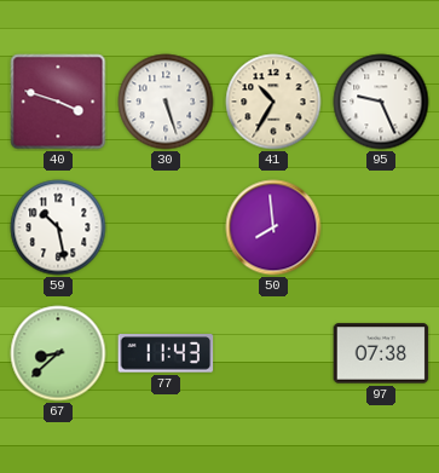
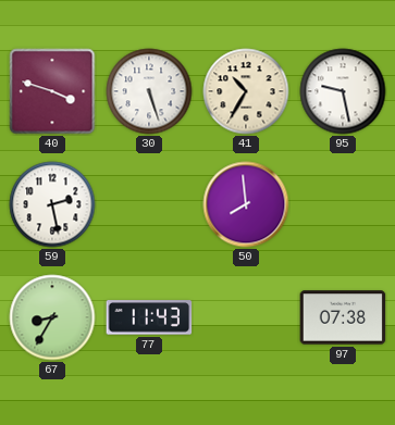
95: 9:26 -> 9:28
59: 10:28 -> 2:28
67: 8:38 -> 8:35
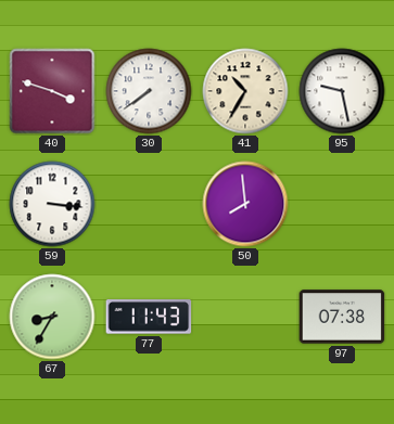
30: 5:27 -> 7:39
59: 2:28 -> 3:16
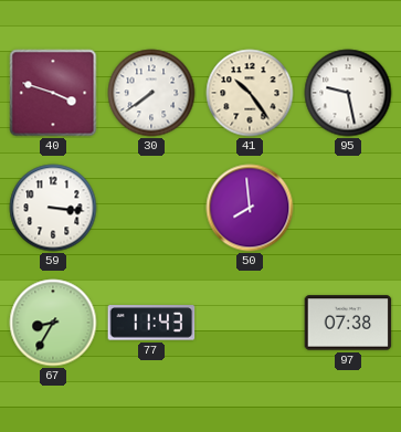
41: 10:35 -> 10:24
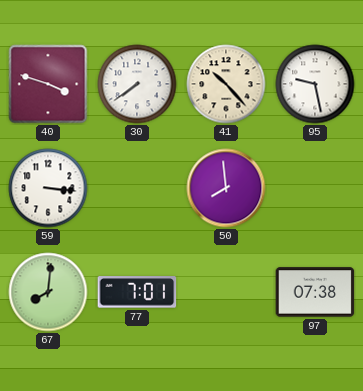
41: 10:24 -> 10:23
67: 8:35 -> 8:01
77: 11:43 -> 7:01
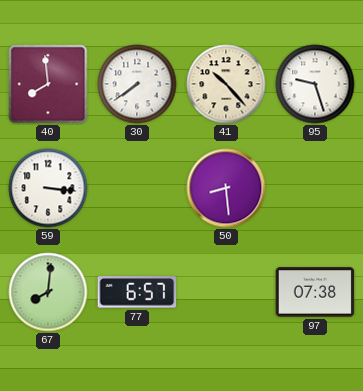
40: 3:48 -> 7:59
95: 9:28 -> 9:27
50: 7:59 -> 8:29
77: 7:01 -> 6:57
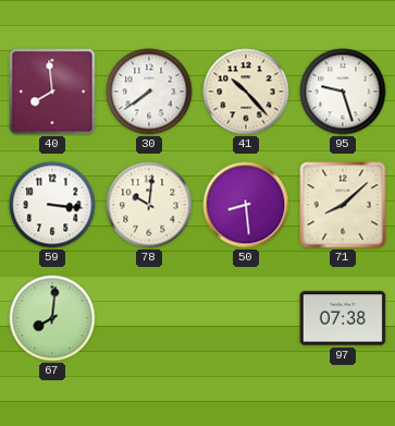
78: none -> 10:01
71: none -> 8:08
77: 6:57 -> none
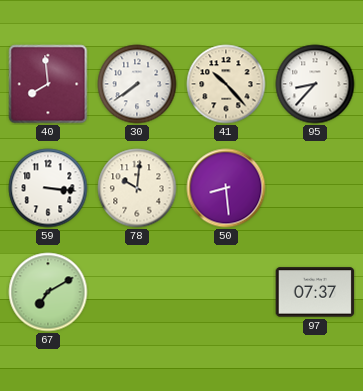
95: 9:27 -> 8:37
71: 8:08 -> none
67: 8:01 -> 7:10
97: 07:38 -> 07:37
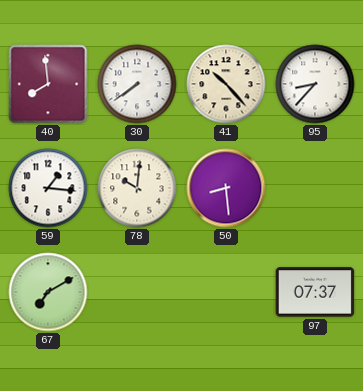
59: 3:16 -> 1:16
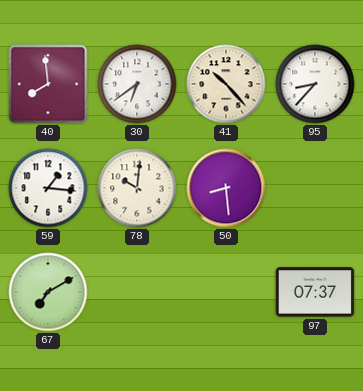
30: 7:39 -> 6:39
